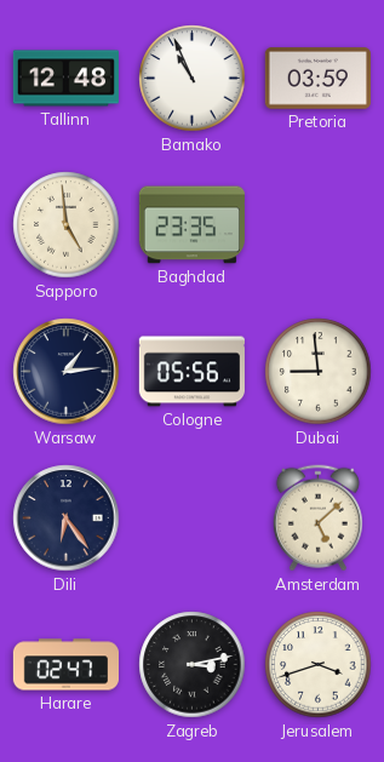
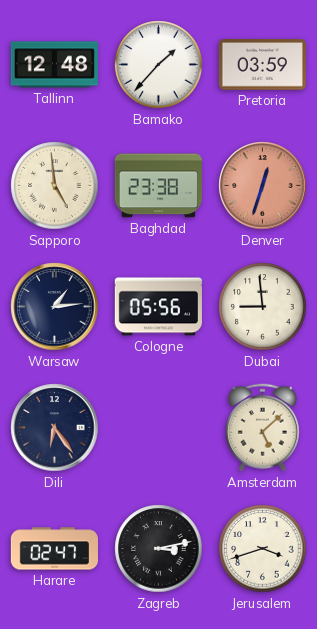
Bamako: 10:56 -> 1:37
Baghdad: 23:35 -> 23:38
Denver: none -> 12:33
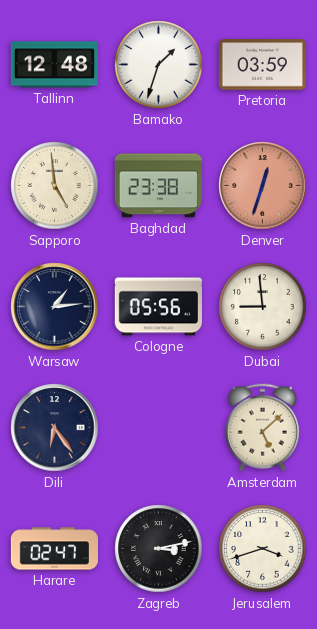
Bamako: 1:37 -> 1:33
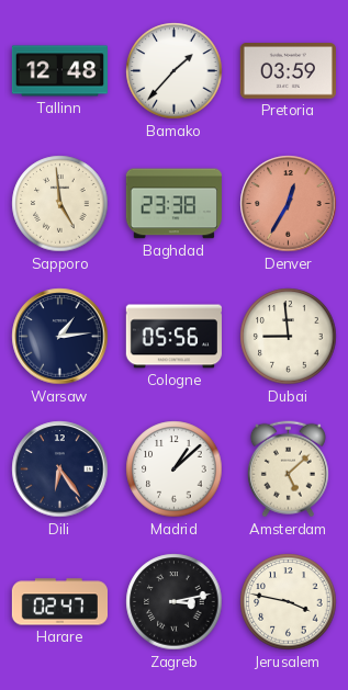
Bamako: 1:33 -> 1:37
Denver: 12:33 -> 12:35
Madrid: none -> 1:08
Jerusalem: 3:42 -> 3:47
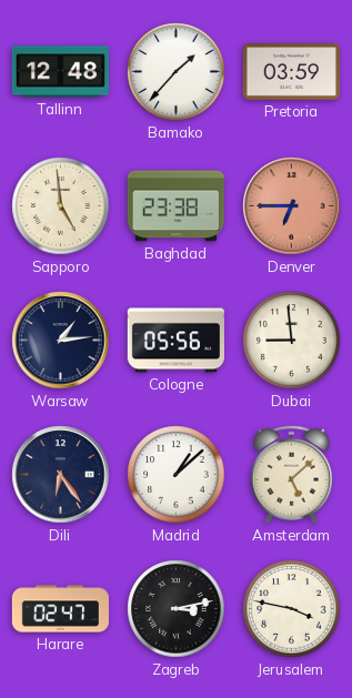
Denver: 12:35 -> 6:45
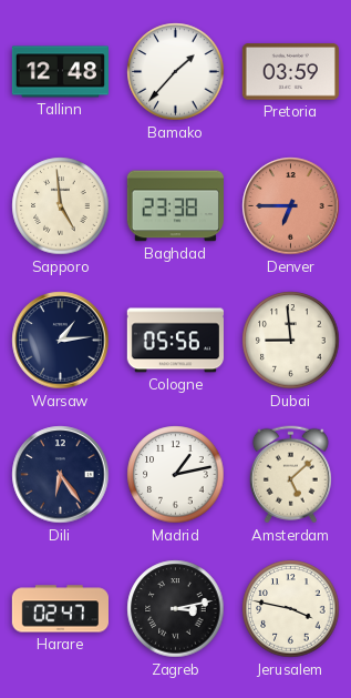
Madrid: 1:08 -> 1:13
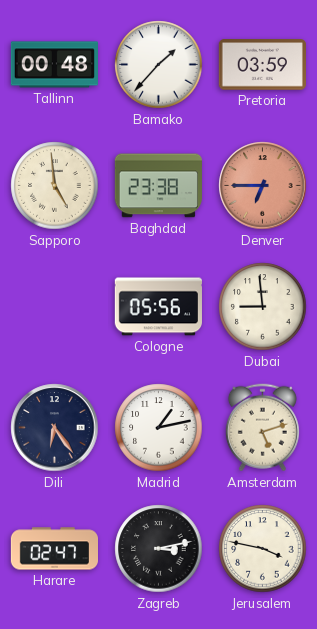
Tallinn: 12:48 -> 00:48
Warsaw: 1:14 -> none
Amsterdam: 5:08 -> 5:12
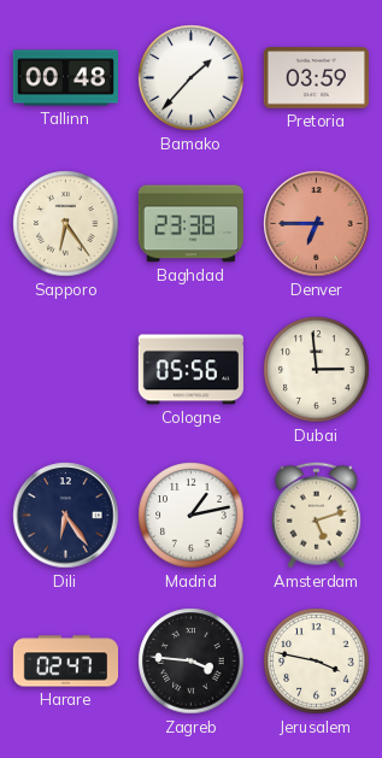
Sapporo: 4:59 -> 6:24
Dubai: 8:59 -> 2:59
Zagreb: 3:13 -> 3:46
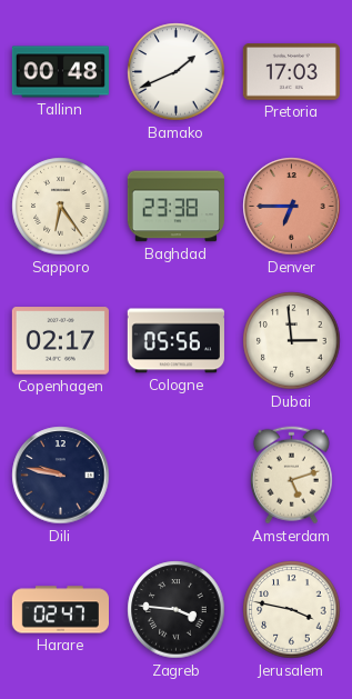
Bamako: 1:37 -> 1:41
Pretoria: 03:59 -> 17:03
Copenhagen: none -> 02:17
Dili: 6:24 -> 9:47
Madrid: 1:13 -> none
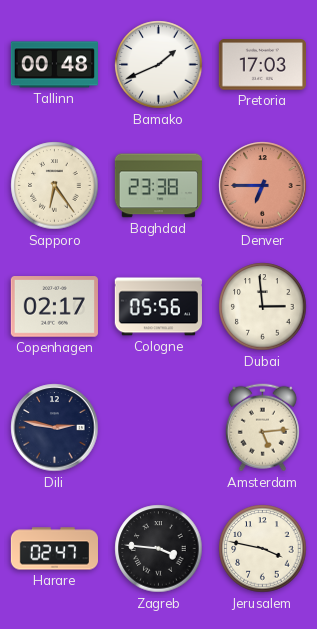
Dili: 9:47 -> 2:47
Amsterdam: 5:12 -> 5:14
